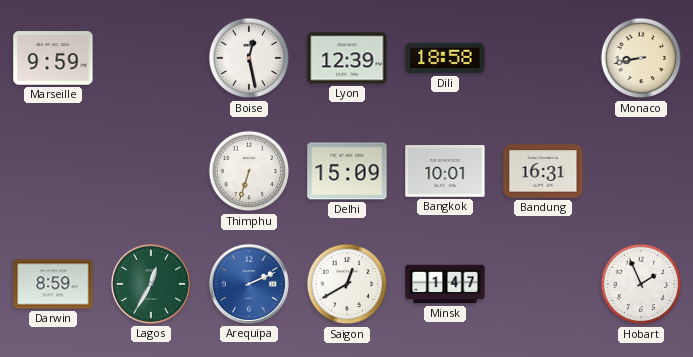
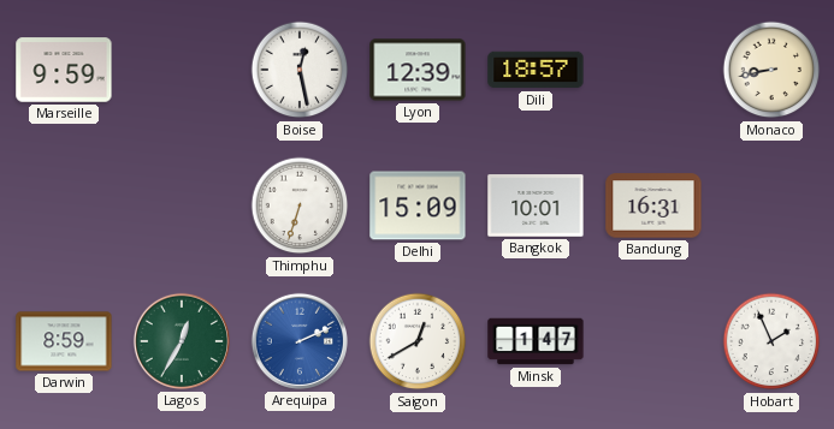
Dili: 18:58 -> 18:57
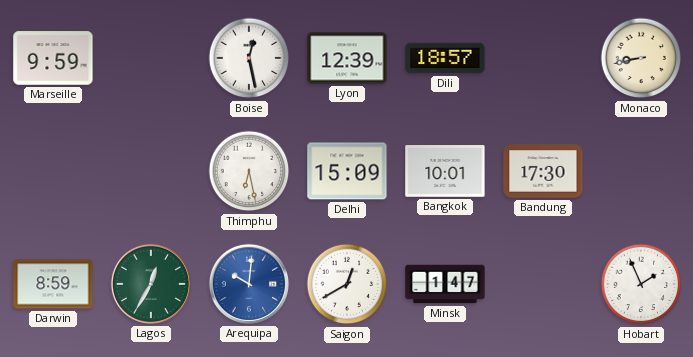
Thimphu: 6:33 -> 6:28
Bandung: 16:31 -> 17:30
Arequipa: 2:11 -> 10:01
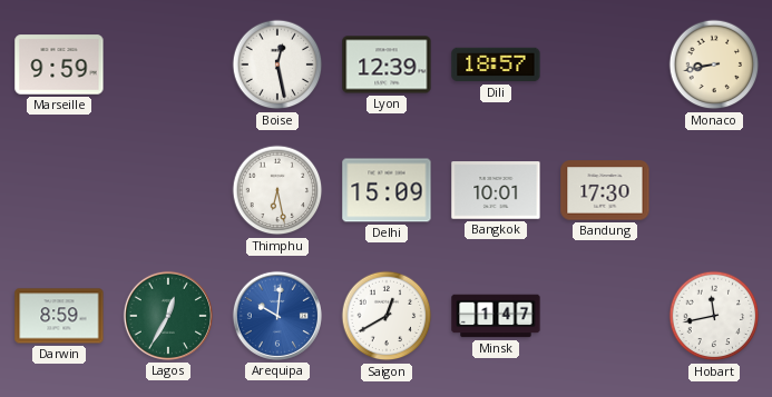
Hobart: 1:56 -> 11:43
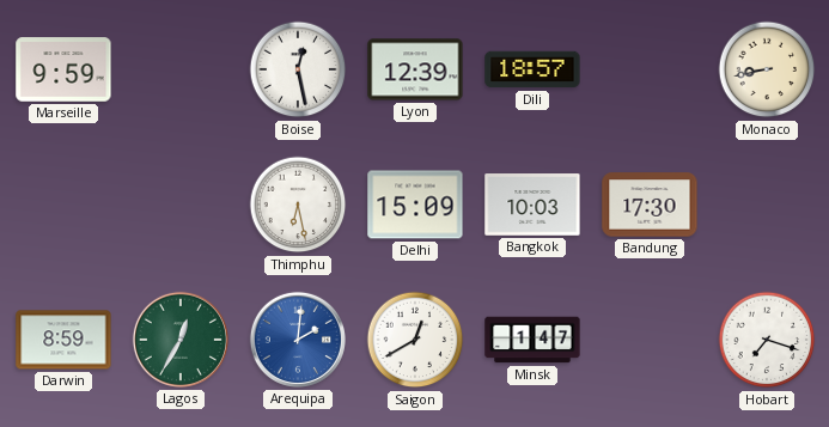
Bangkok: 10:01 -> 10:03
Arequipa: 10:01 -> 2:01
Hobart: 11:43 -> 7:18
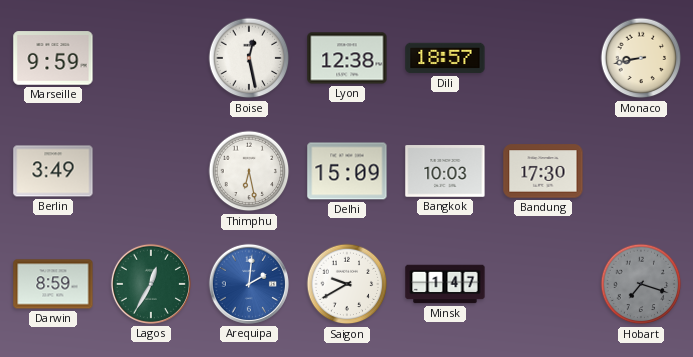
Lyon: 12:39 -> 12:38
Berlin: none -> 3:49
Saigon: 12:40 -> 9:40
Hobart dial: white -> grey
